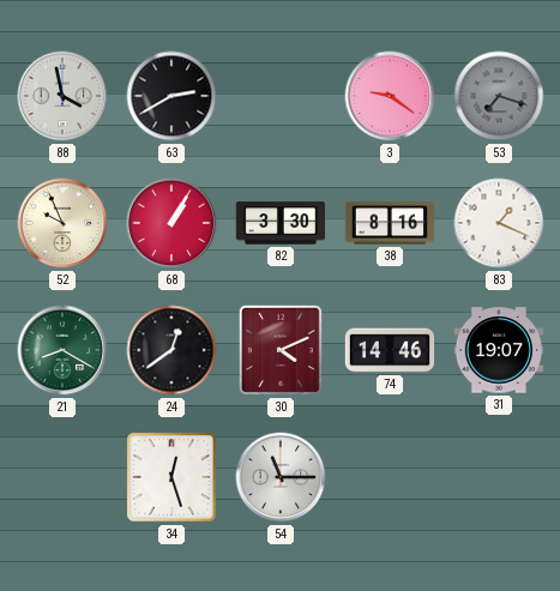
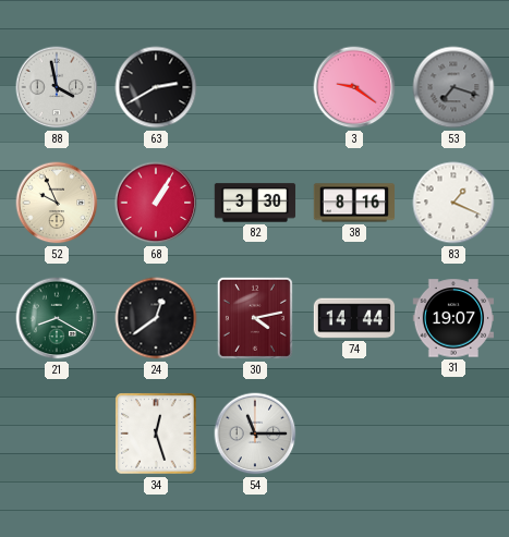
30: 4:11 -> 4:13
74: 14:46 -> 14:44
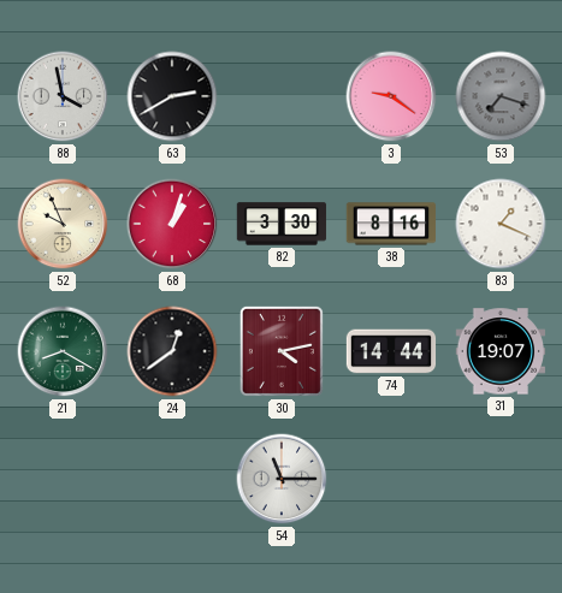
68: 1:05 -> 1:03
34: 12:27 -> none
